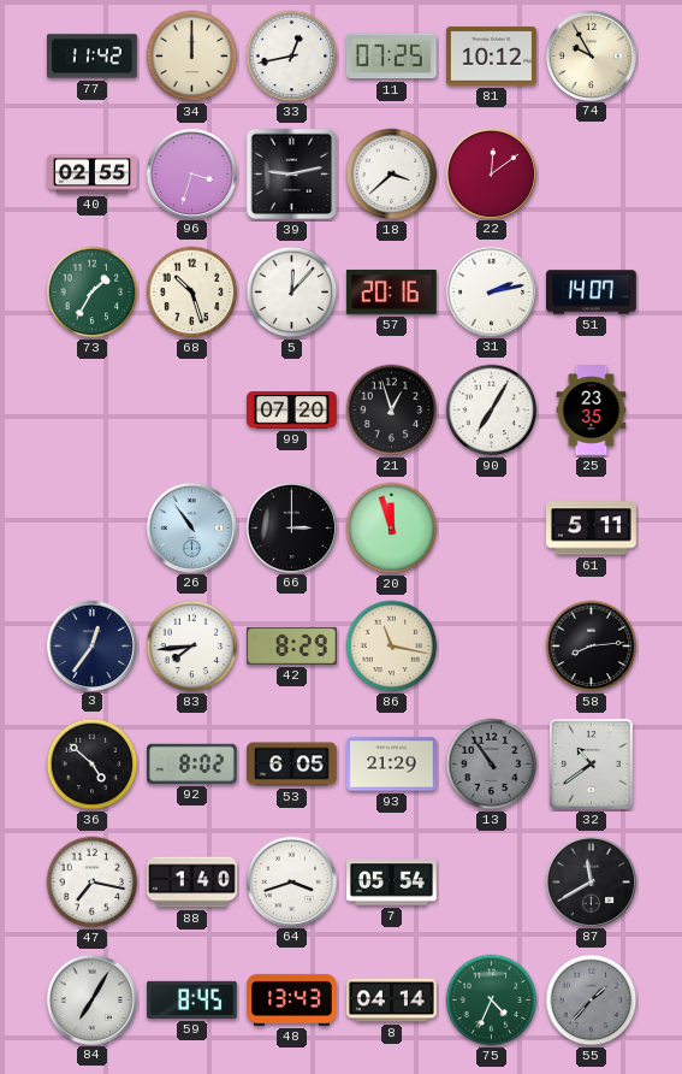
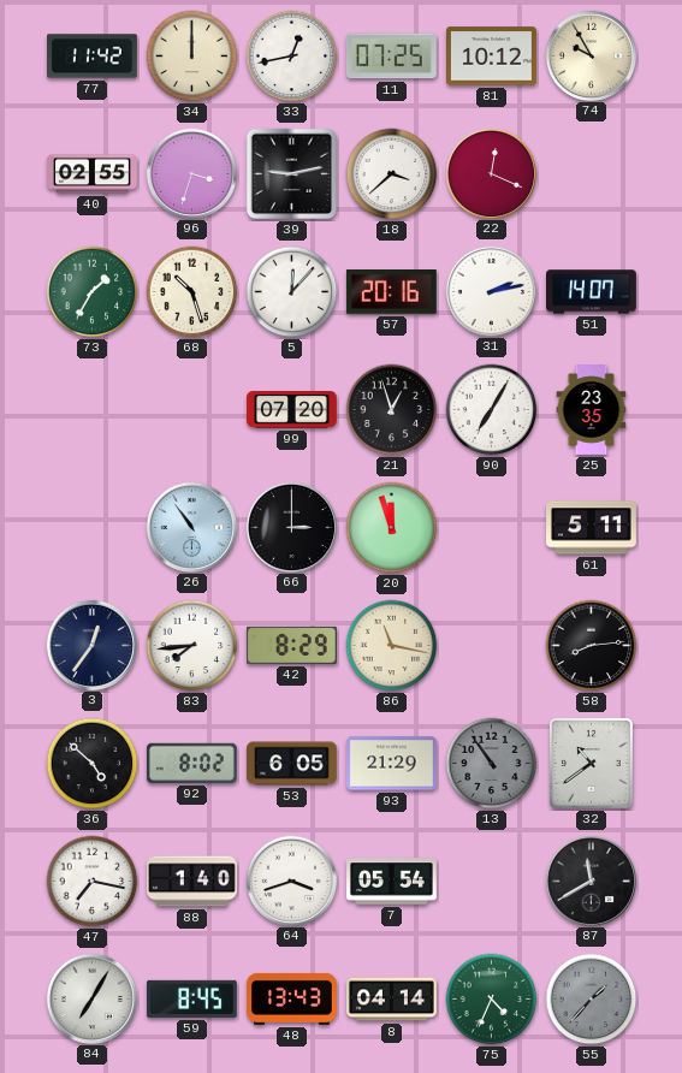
22: 12:09 -> 12:19
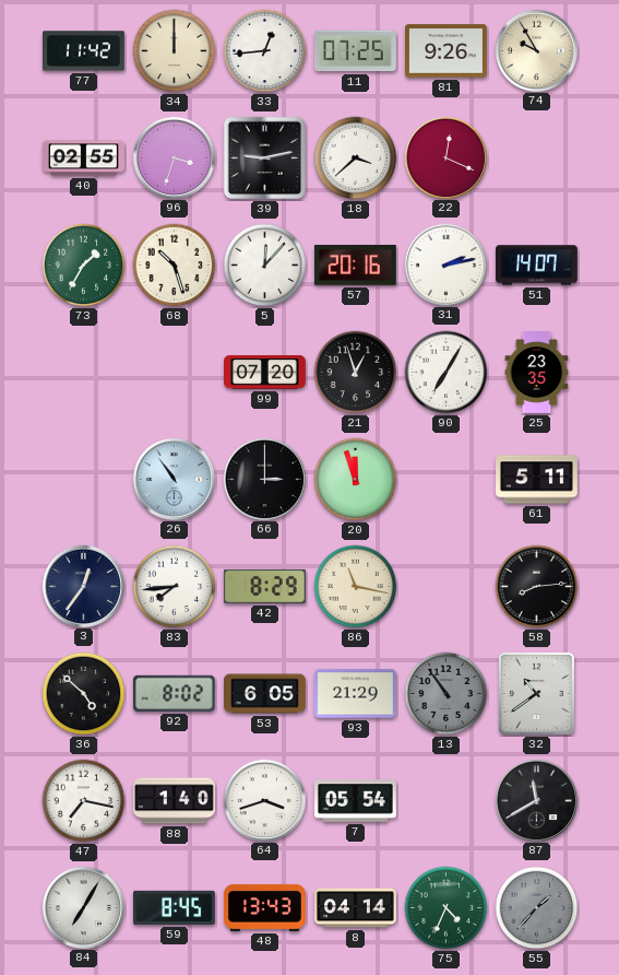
33: 12:43 -> 12:44
81: 10:12 -> 9:26
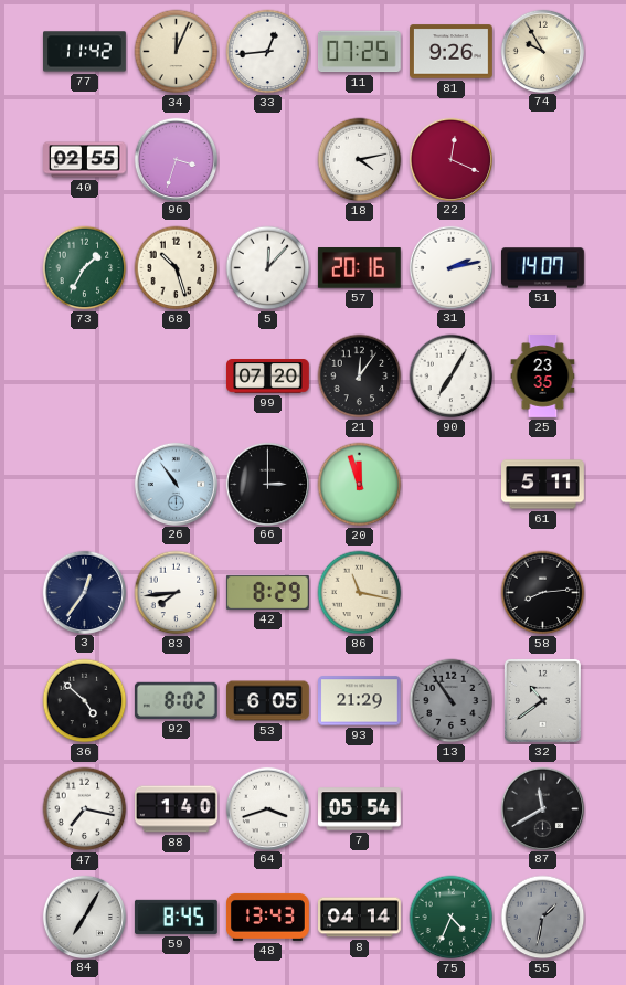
34: 12:00 -> 12:04
39: 9:13 -> none
18: 3:38 -> 4:13
21: 12:57 -> 12:06
55: 1:37 -> 1:32
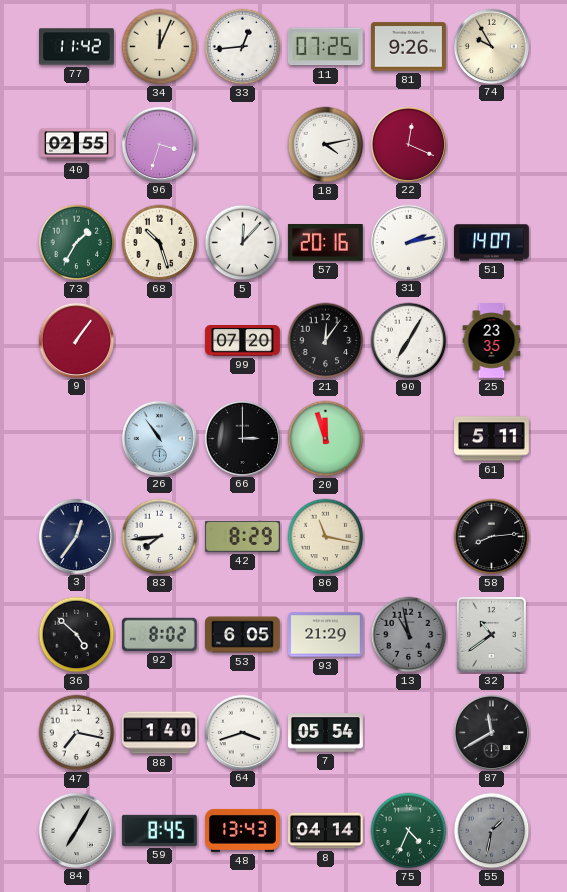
9: none -> 1:06
13: 10:54 -> 10:58
